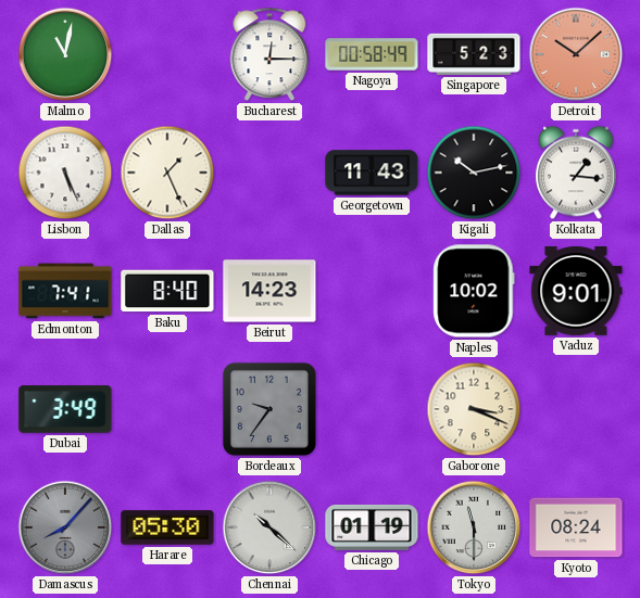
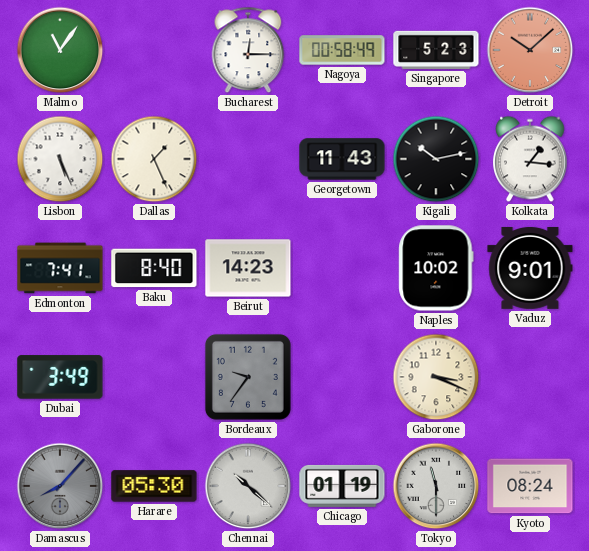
Malmo: 11:02 -> 11:06
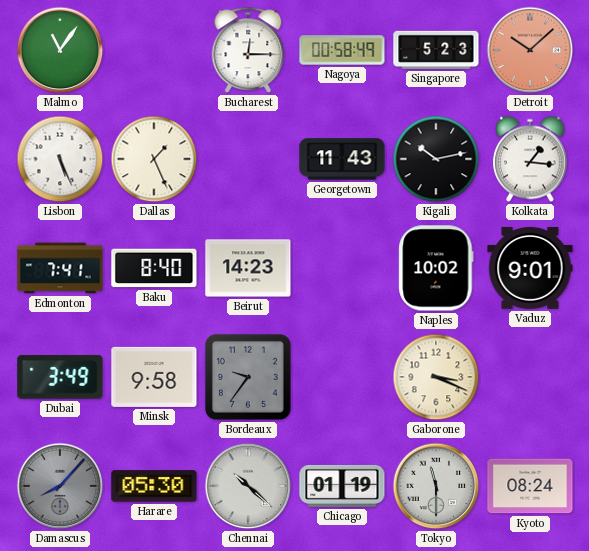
Minsk: none -> 9:58
